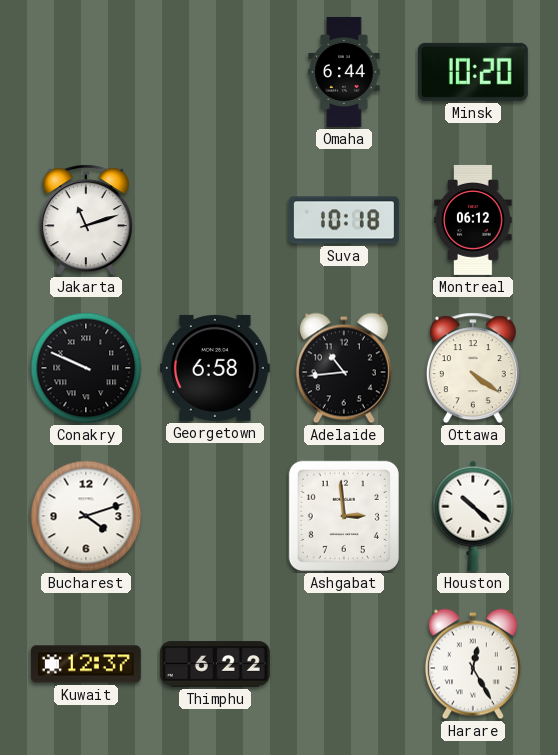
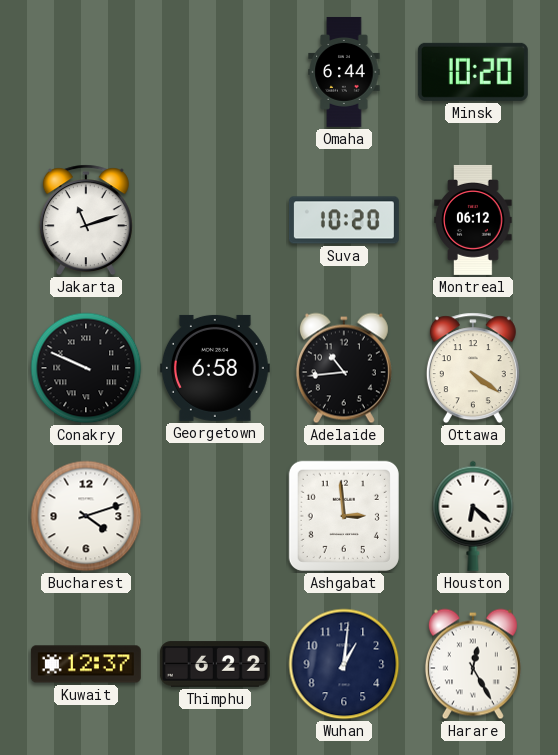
Suva: 10:18 -> 10:20
Houston: 10:22 -> 6:22
Wuhan: none -> 1:01
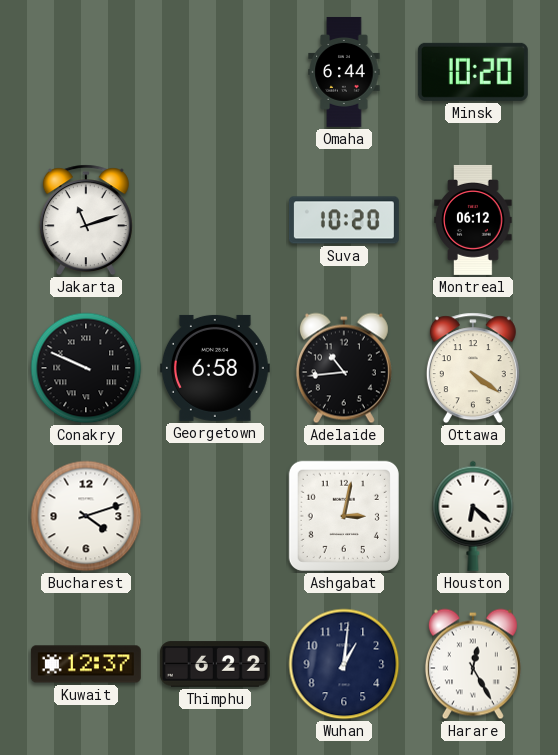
Ashgabat: 2:59 -> 3:02
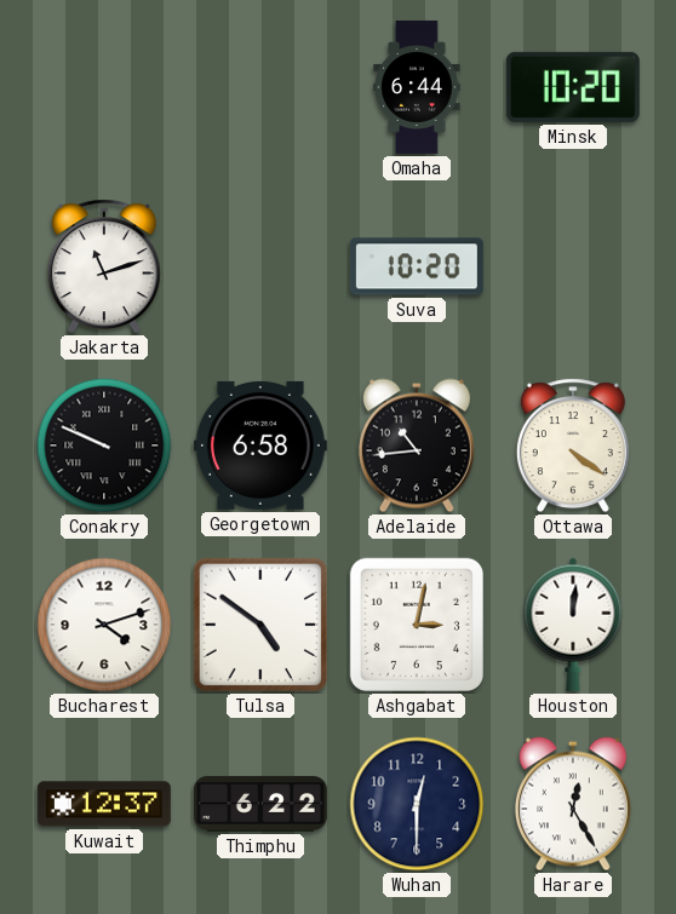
Montreal: 06:12 -> none
Tulsa: none -> 4:51
Houston: 6:22 -> 12:01
Wuhan: 1:01 -> 12:30
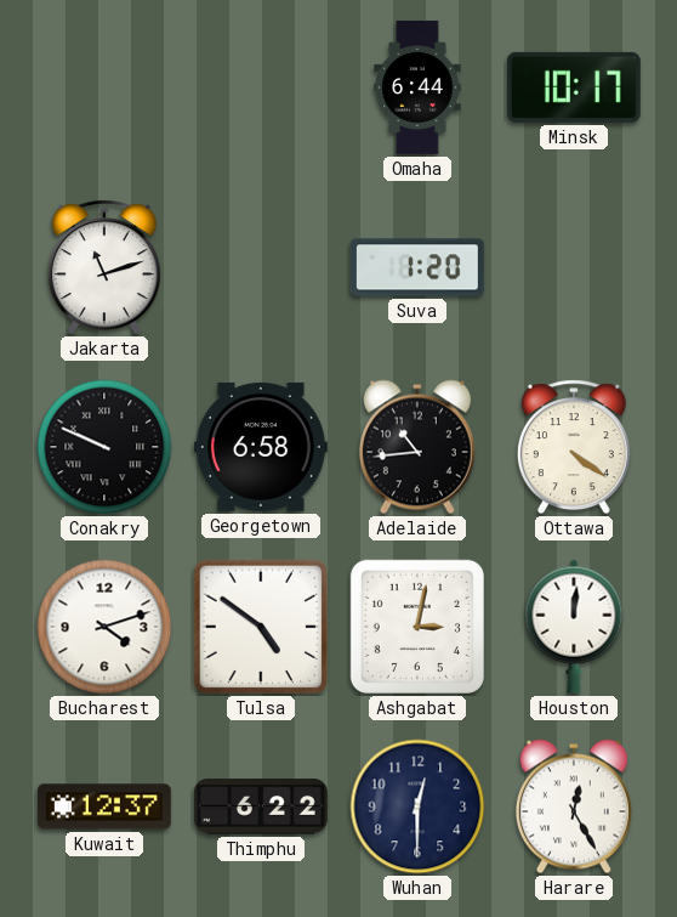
Minsk: 10:20 -> 10:17
Suva: 10:20 -> 1:20
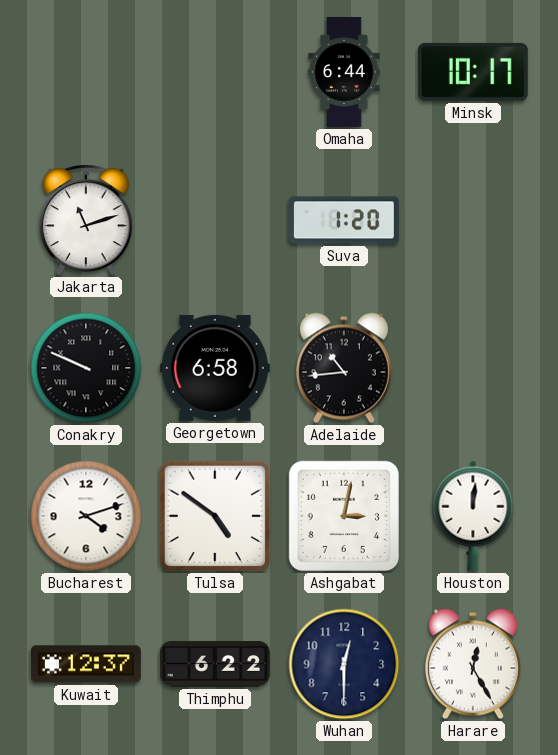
Ottawa: 4:21 -> none
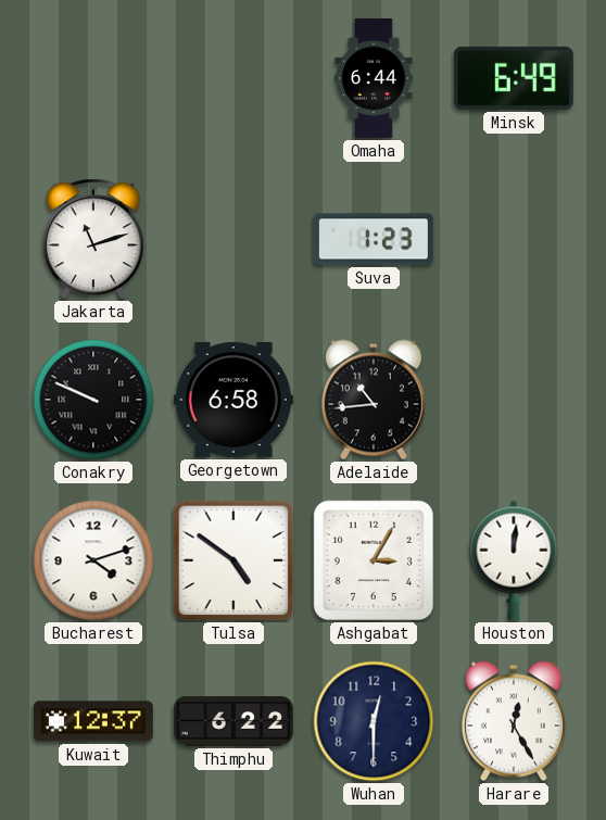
Minsk: 10:17 -> 6:49
Suva: 1:20 -> 1:23
Ashgabat: 3:02 -> 3:05
